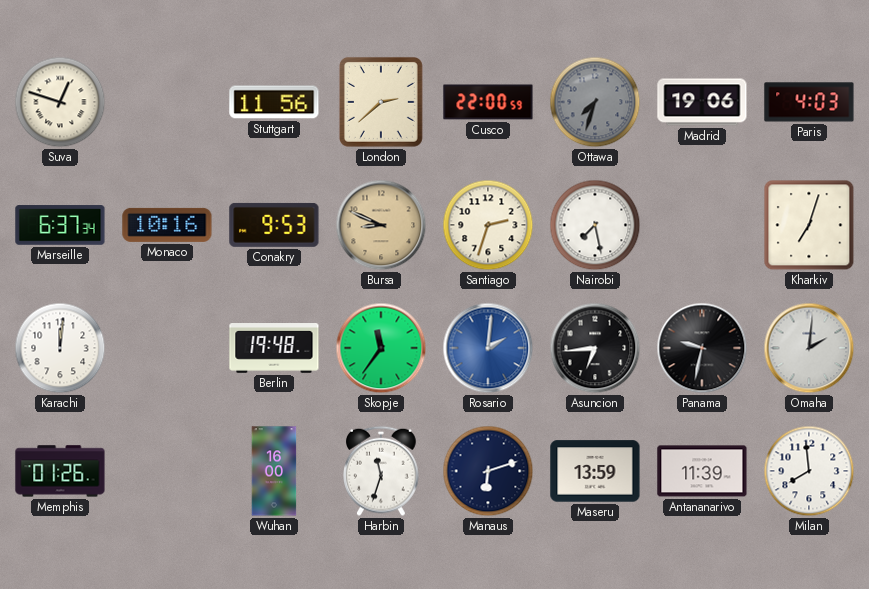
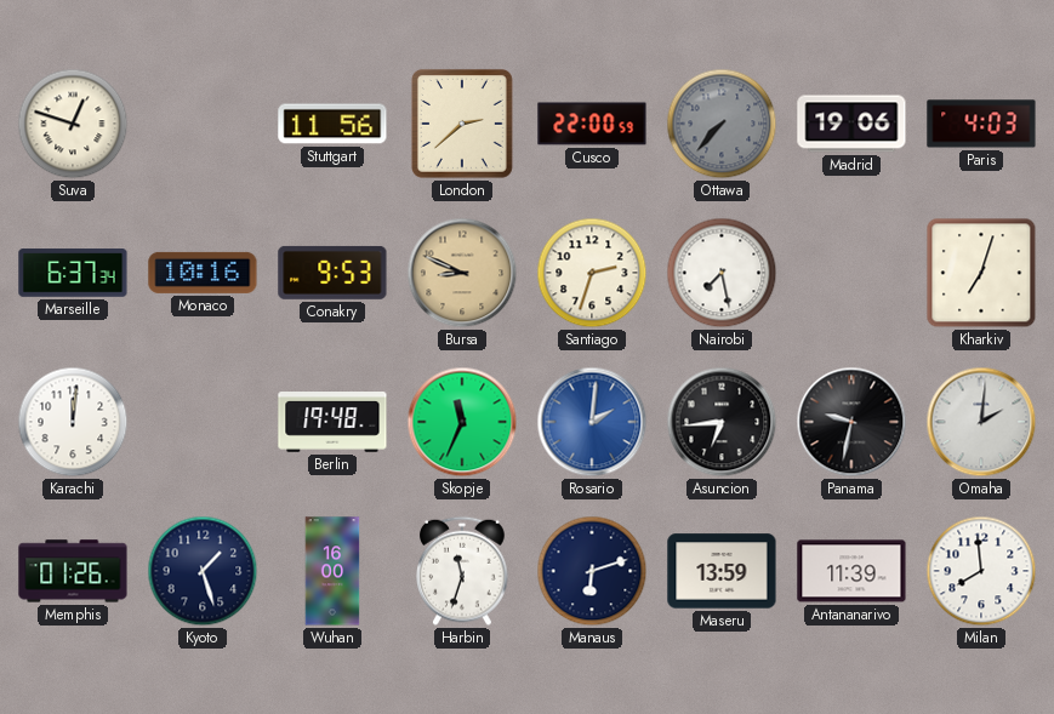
Ottawa: 7:33 -> 7:37
Skopje: 11:36 -> 11:34
Kyoto: none -> 1:27
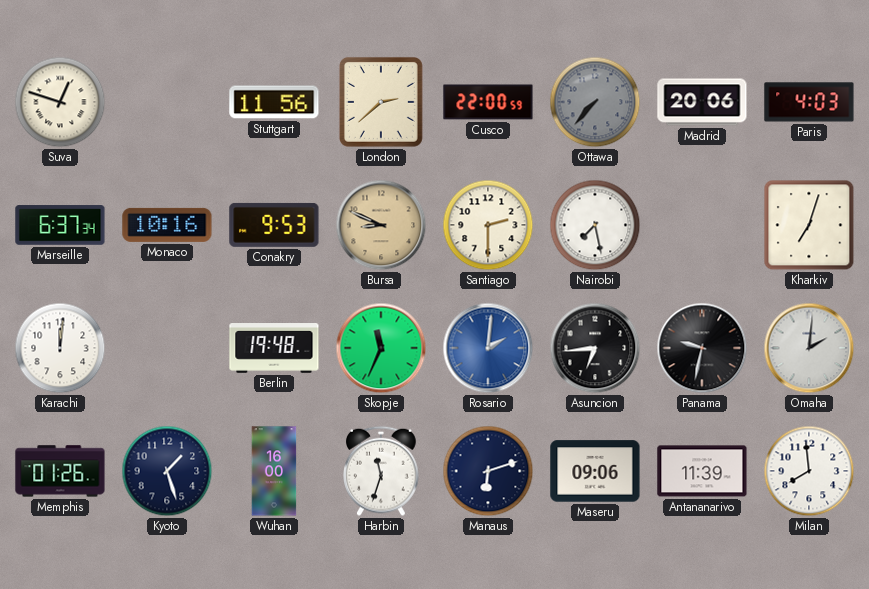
Madrid: 19:06 -> 20:06
Santiago: 2:33 -> 2:30
Maseru: 13:59 -> 09:06
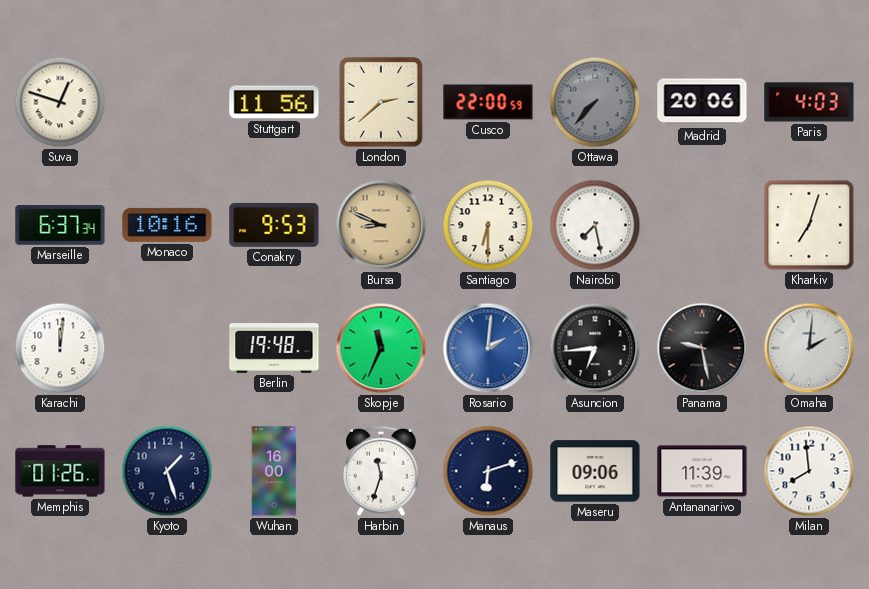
Santiago: 2:30 -> 6:30
Panama: 9:32 -> 9:28
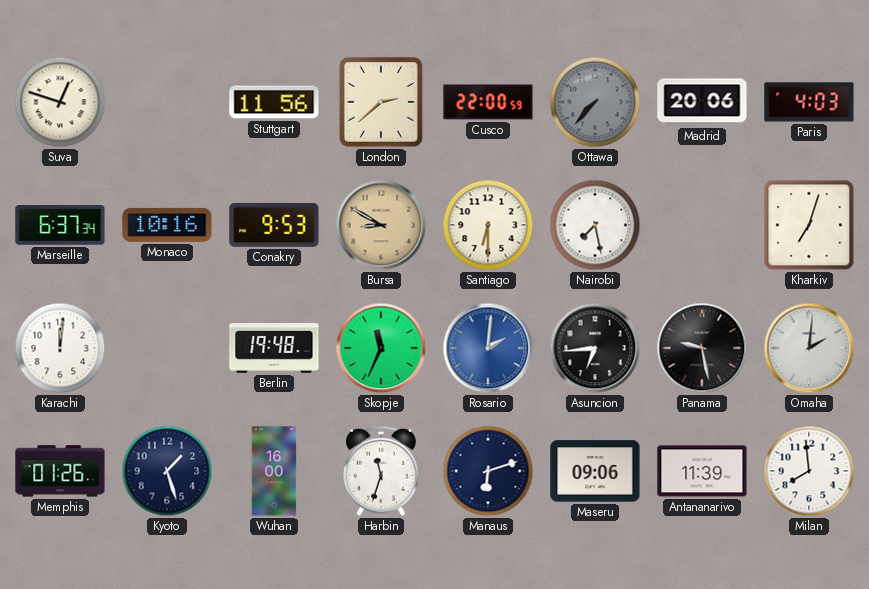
Bursa: 8:49 -> 8:50
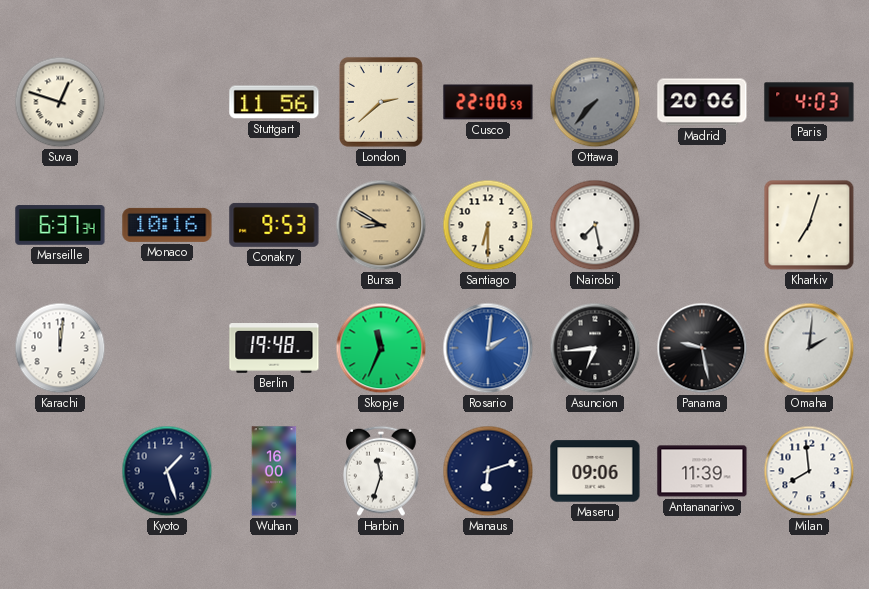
Memphis: 01:26 -> none
